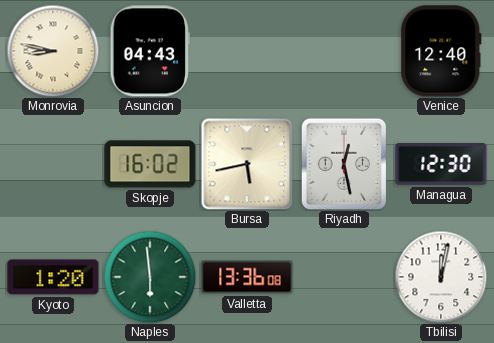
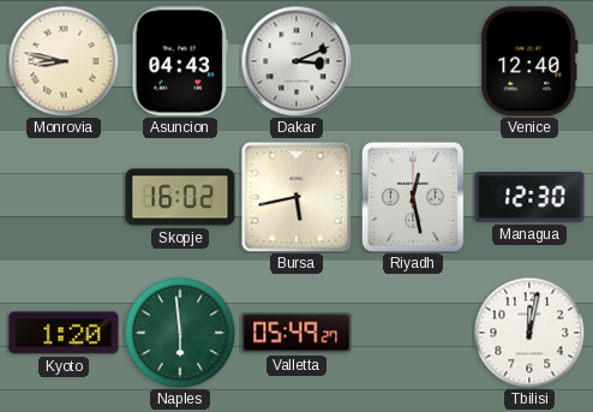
Dakar: none -> 3:11
Valletta: 13:36 -> 05:49
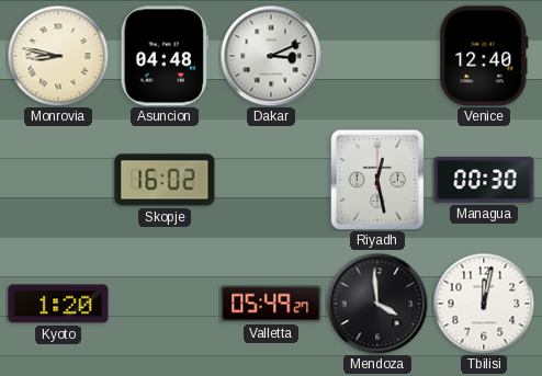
Asuncion: 04:43 -> 04:48
Bursa: 5:43 -> none
Managua: 12:30 -> 00:30
Naples: 5:59 -> none
Mendoza: none -> 3:59
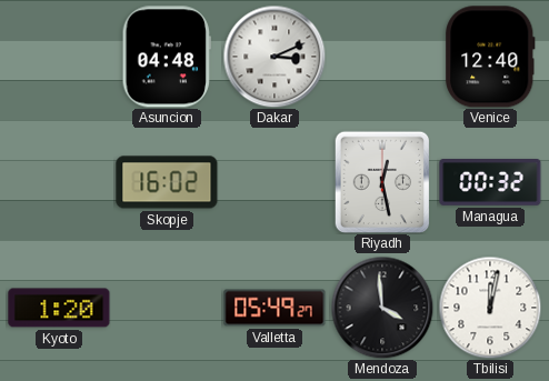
Monrovia: 8:47 -> none
Managua: 00:30 -> 00:32
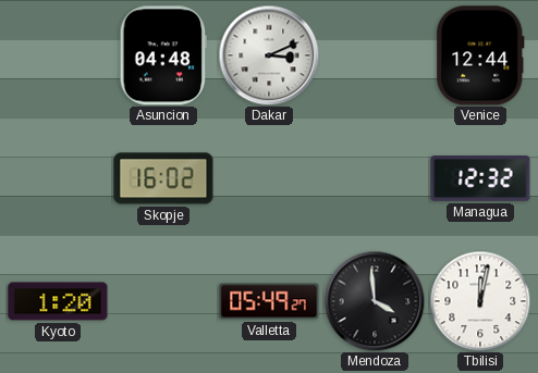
Venice: 12:40 -> 12:44
Riyadh: 12:28 -> none
Managua: 00:32 -> 12:32
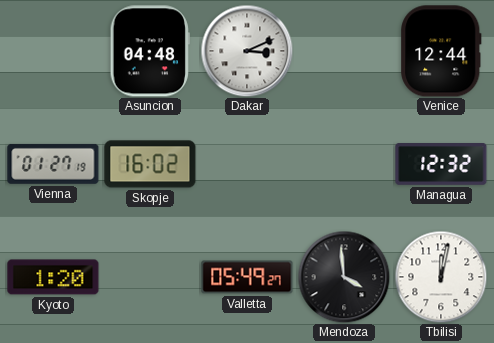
Vienna: none -> 01:27
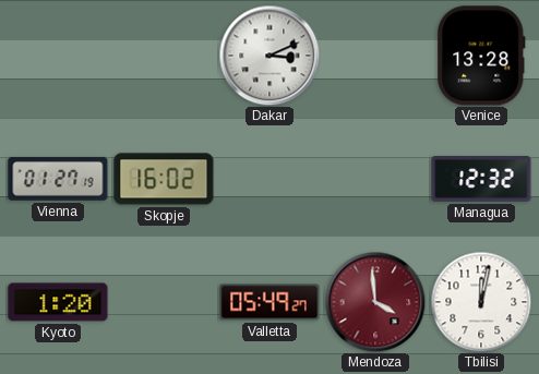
Asuncion: 04:48 -> none
Venice: 12:44 -> 13:28
Mendoza dial: black -> burgundy
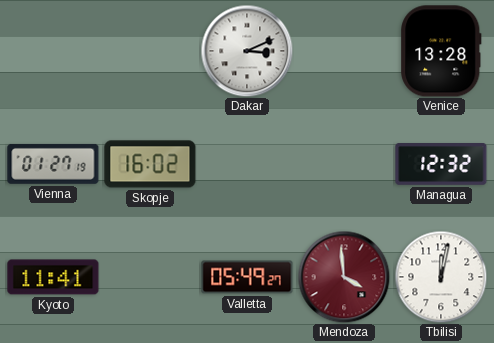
Kyoto: 1:20 -> 11:41
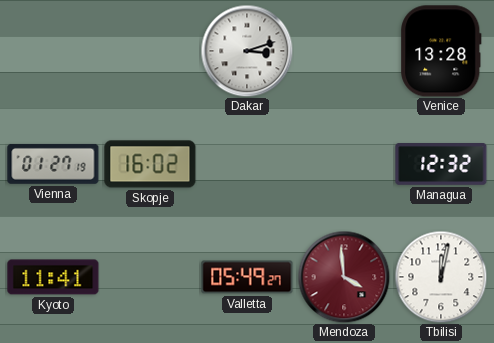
Dakar: 3:11 -> 3:12
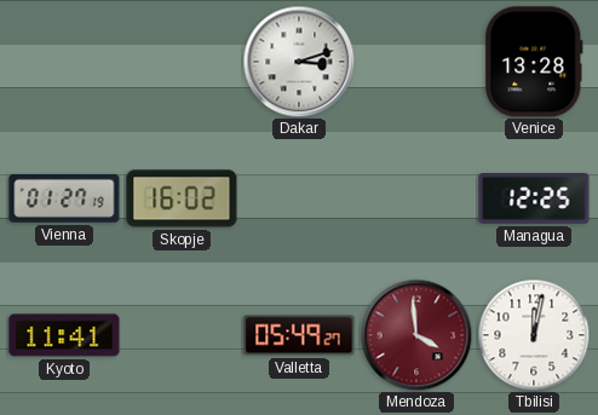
Managua: 12:32 -> 12:25
